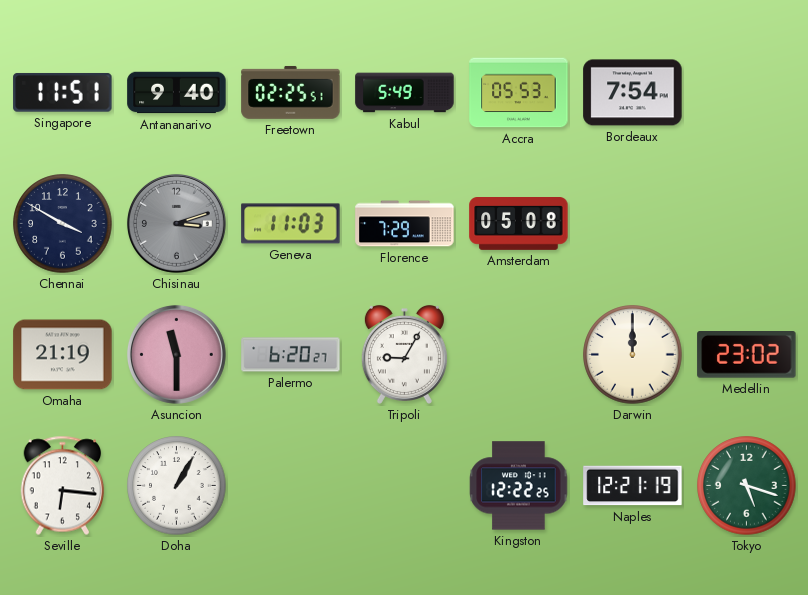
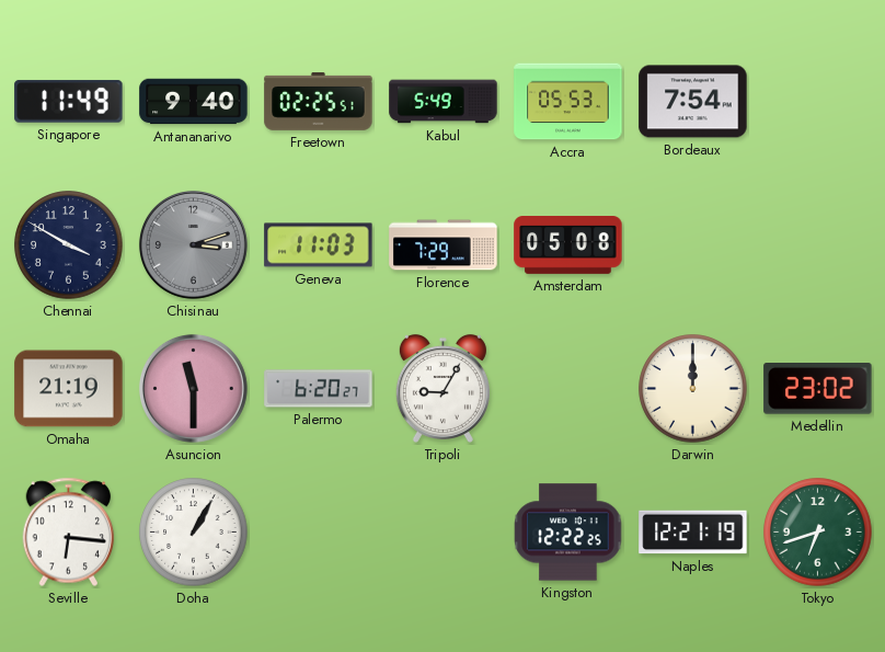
Singapore: 11:51 -> 11:49
Tokyo: 5:18 -> 6:42
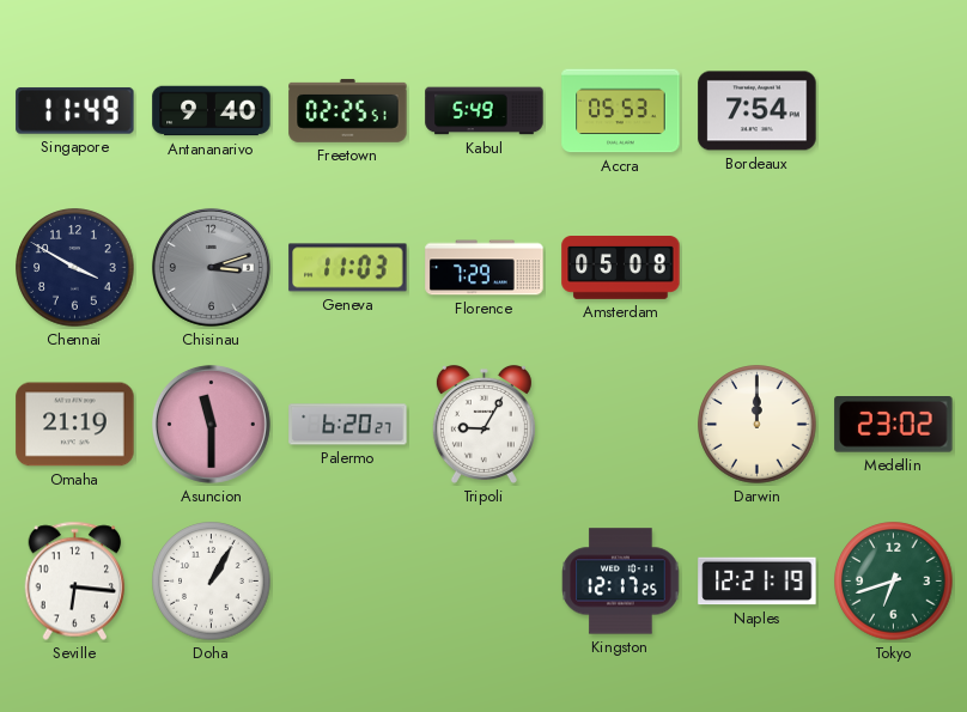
Kingston: 12:22 -> 12:17
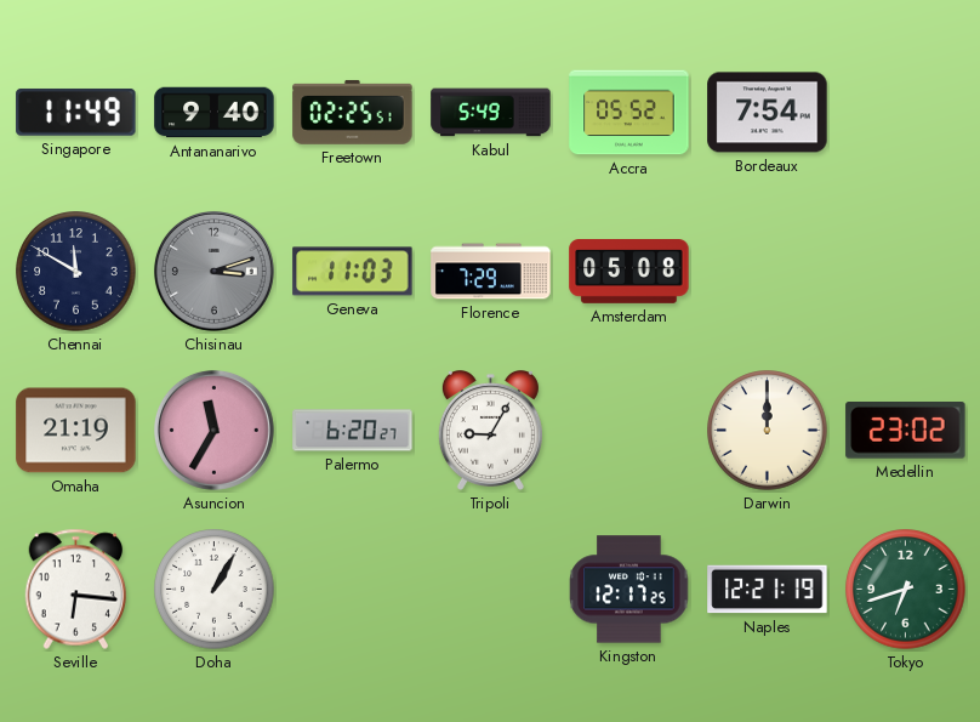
Accra: 05:53 -> 05:52
Chennai: 3:50 -> 11:50
Asuncion: 11:30 -> 11:35
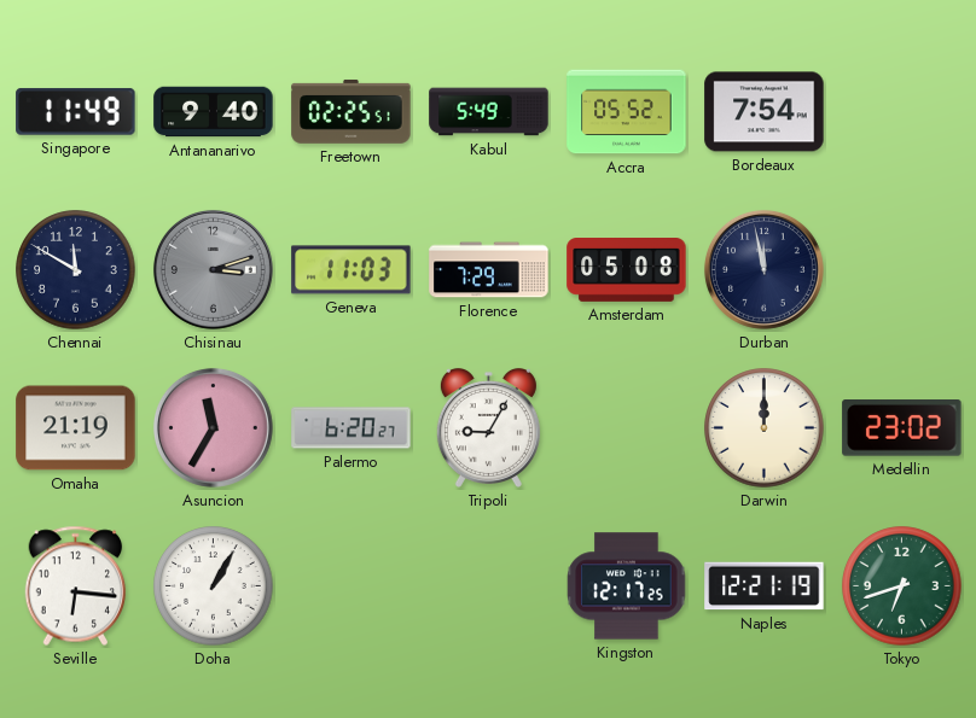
Durban: none -> 11:58
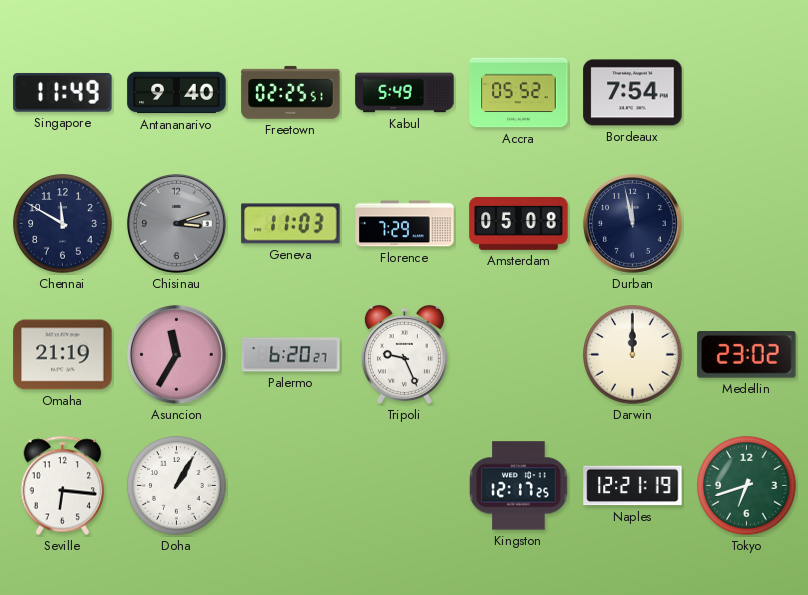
Tripoli: 9:05 -> 9:26
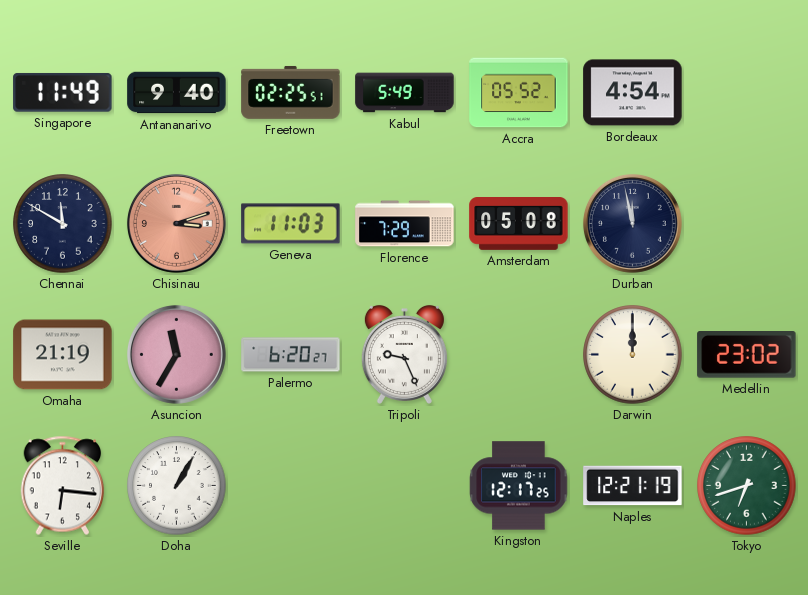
Bordeaux: 7:54 -> 4:54
Chisinau dial: grey -> salmon
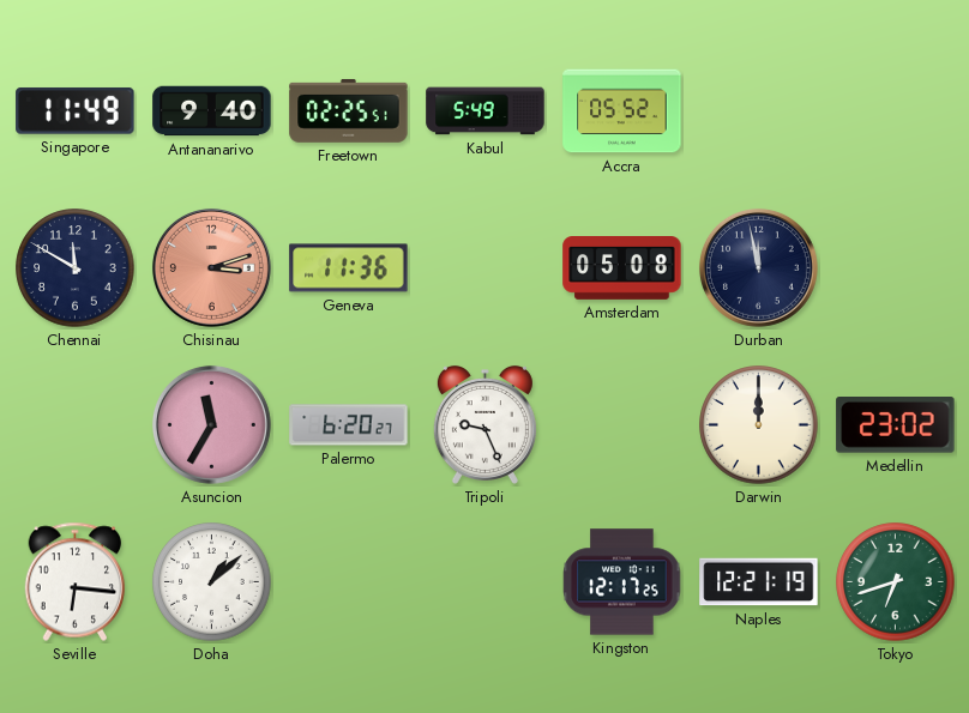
Bordeaux: 4:54 -> none
Geneva: 11:03 -> 11:36
Florence: 7:29 -> none
Omaha: 21:19 -> none
Doha: 1:05 -> 1:08
